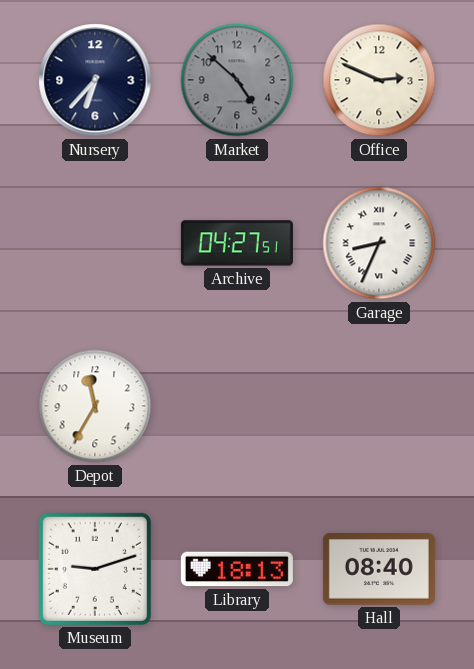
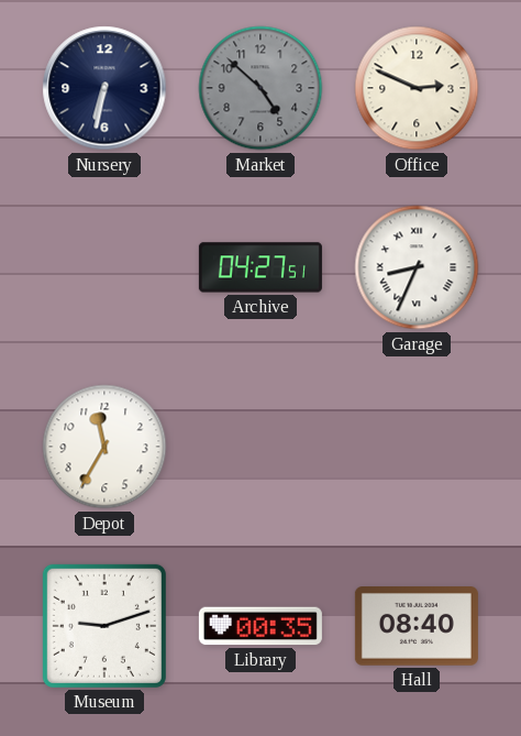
Nursery: 6:37 -> 6:32
Library: 18:13 -> 00:35
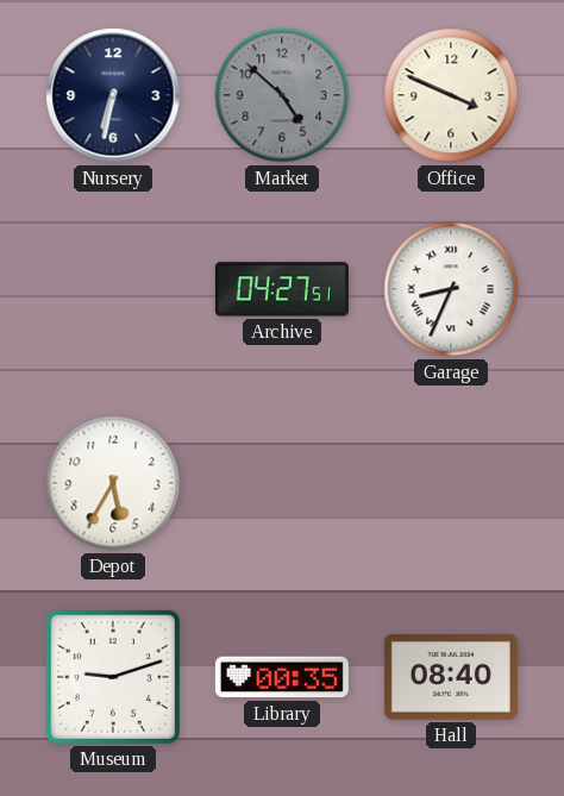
Office: 2:49 -> 3:49
Depot: 11:35 -> 5:35
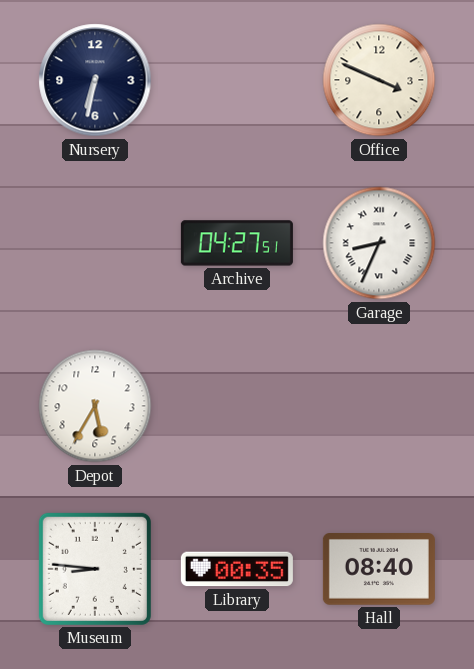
Market: 4:52 -> none
Museum: 9:12 -> 8:46
